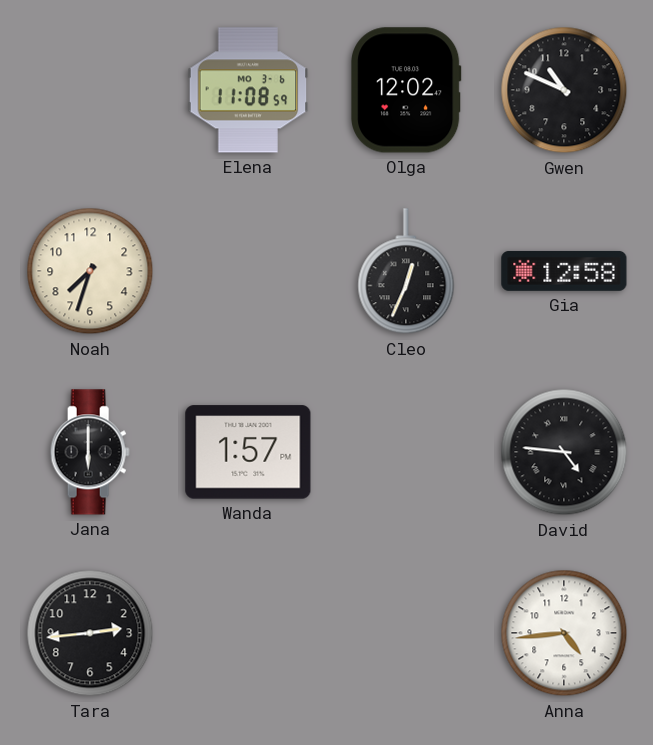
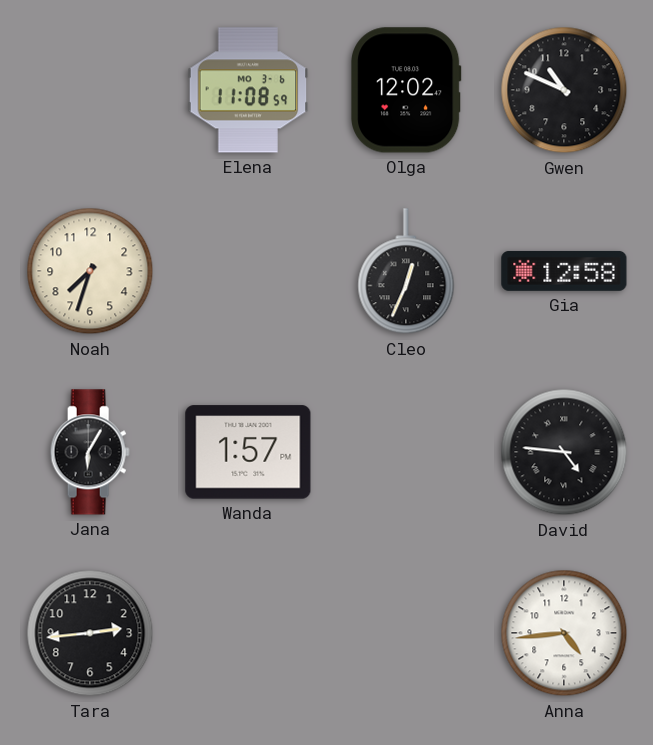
Jana: 6:00 -> 6:05
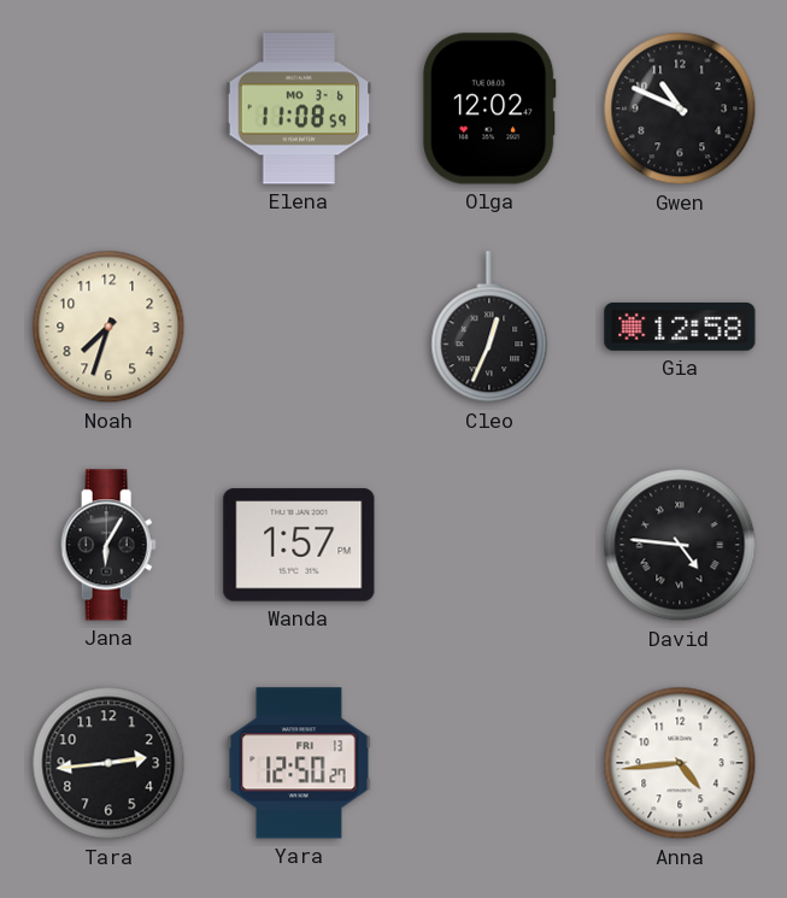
Yara: none -> 12:50
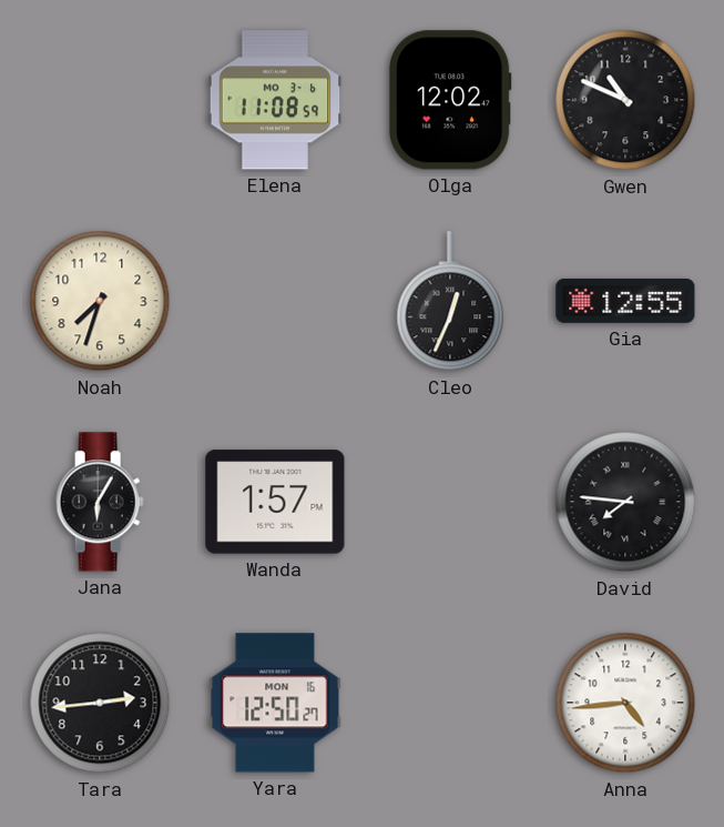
Gia: 12:58 -> 12:55
David: 4:46 -> 7:46
Yara date: FRI 13 -> MON 16
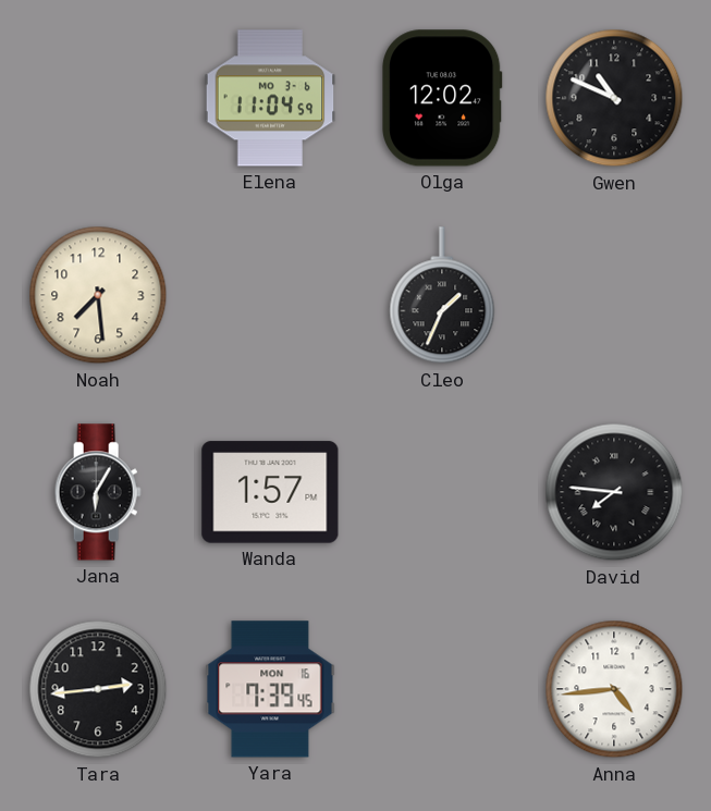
Elena: 11:08 -> 11:04
Noah: 7:33 -> 7:29
Cleo: 12:34 -> 1:34
Gia: 12:55 -> none
Yara: 12:50 -> 7:39
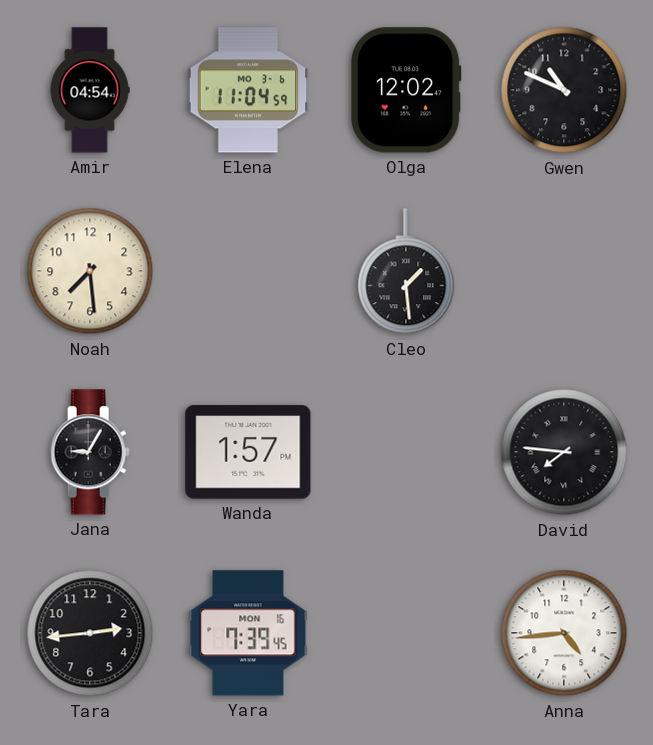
Amir: none -> 04:54
Cleo: 1:34 -> 1:29
Jana: 6:05 -> 9:05
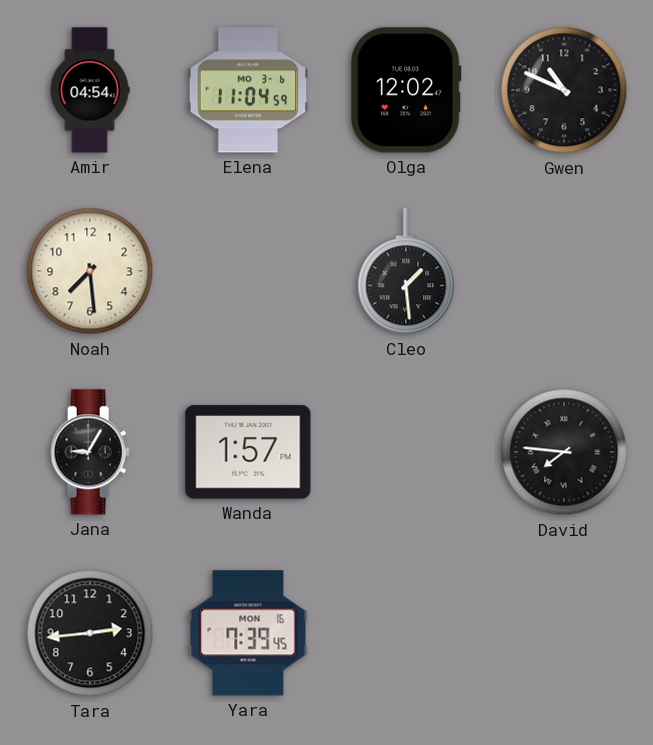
Anna: 4:44 -> none
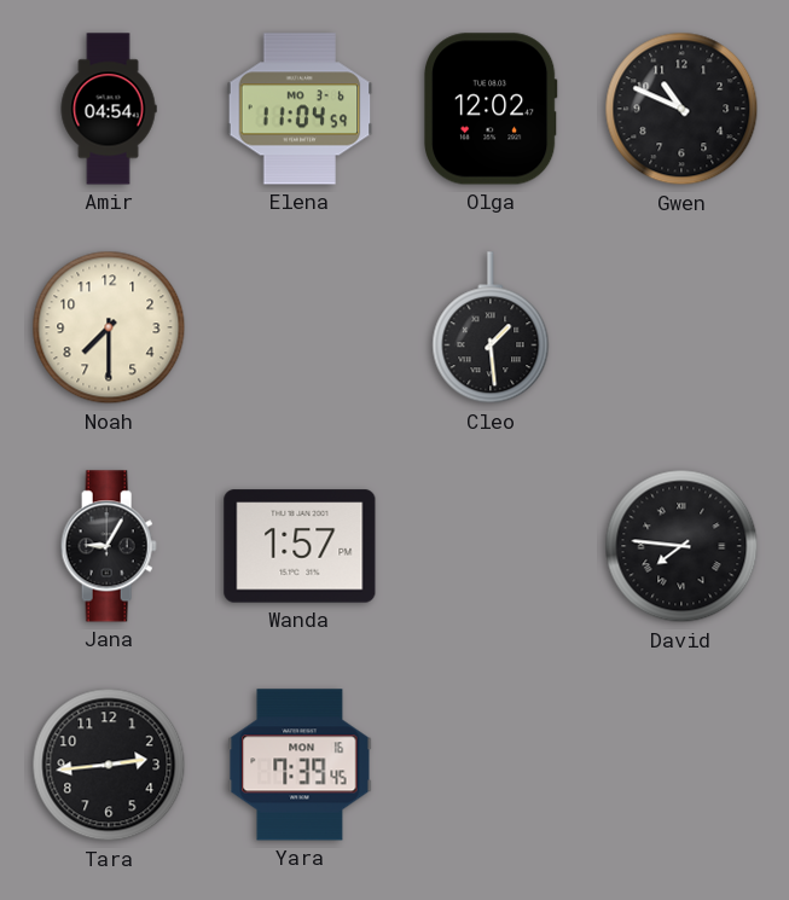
Noah: 7:29 -> 7:30
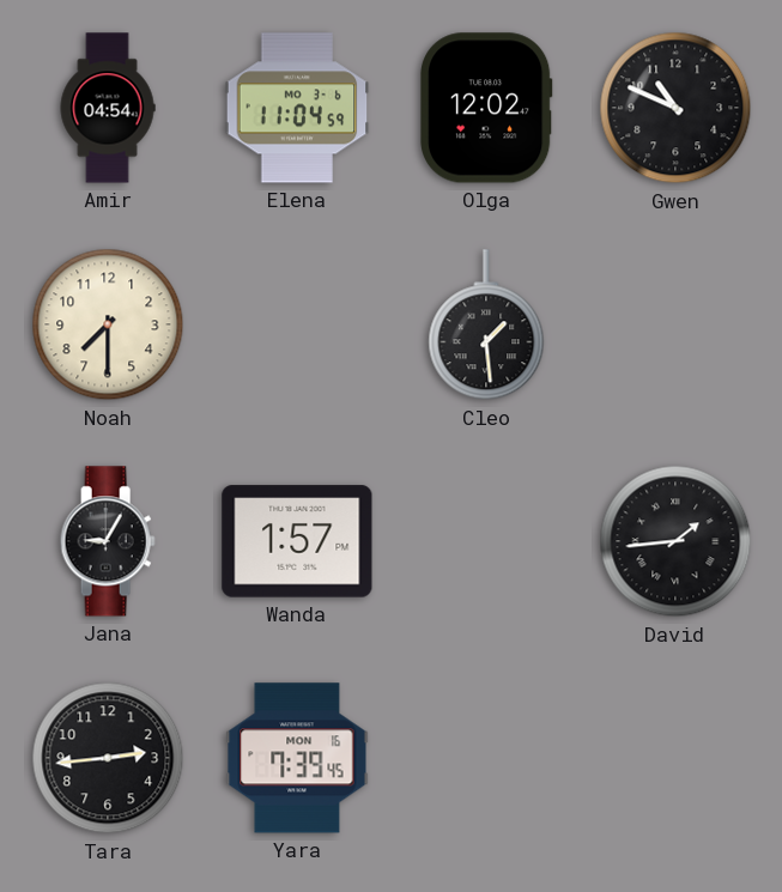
David: 7:46 -> 1:44
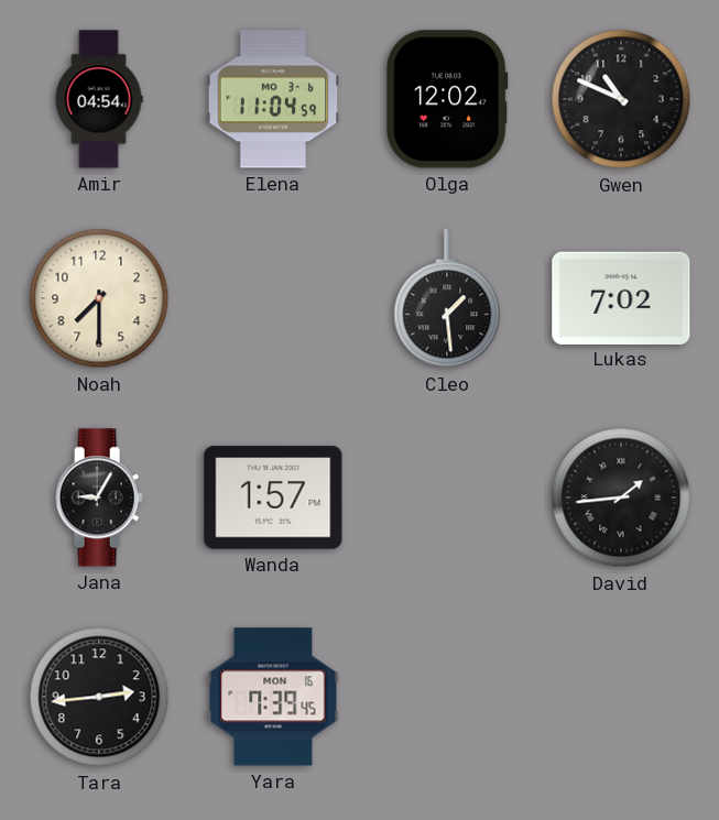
Lukas: none -> 7:02
